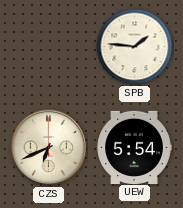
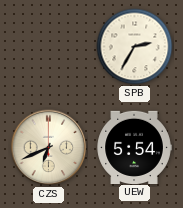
SPB: 1:46 -> 2:35
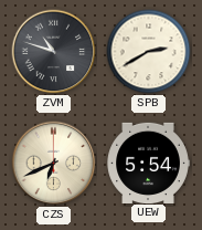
ZVM: none -> 10:48
SPB: 2:35 -> 2:40
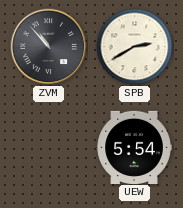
ZVM: 10:48 -> 10:53
CZS: 6:41 -> none
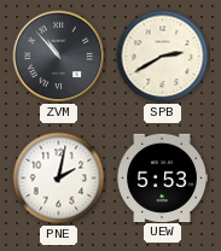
PNE: none -> 2:02
UEW: 5:54 -> 5:53
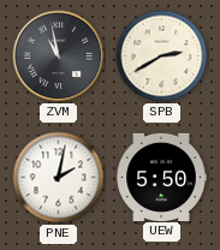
ZVM: 10:53 -> 10:58
UEW: 5:53 -> 5:50
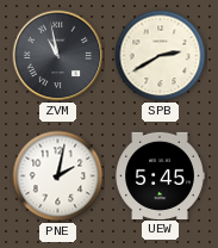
UEW: 5:50 -> 5:45
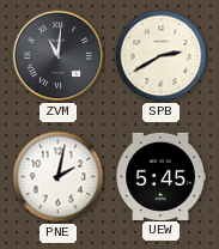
ZVM: 10:58 -> 11:01
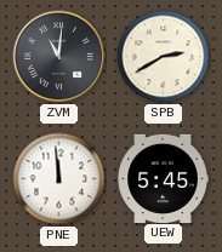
PNE: 2:02 -> 11:59
